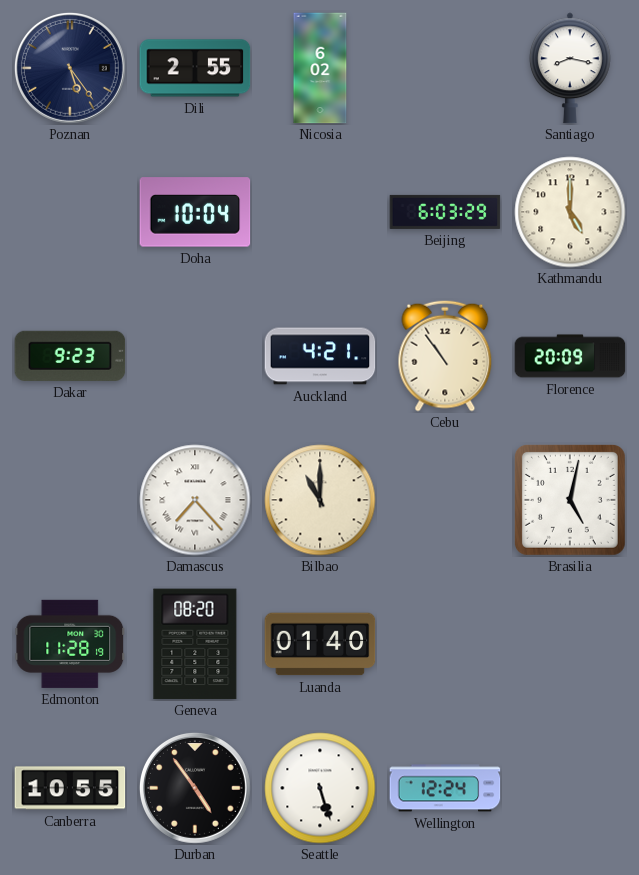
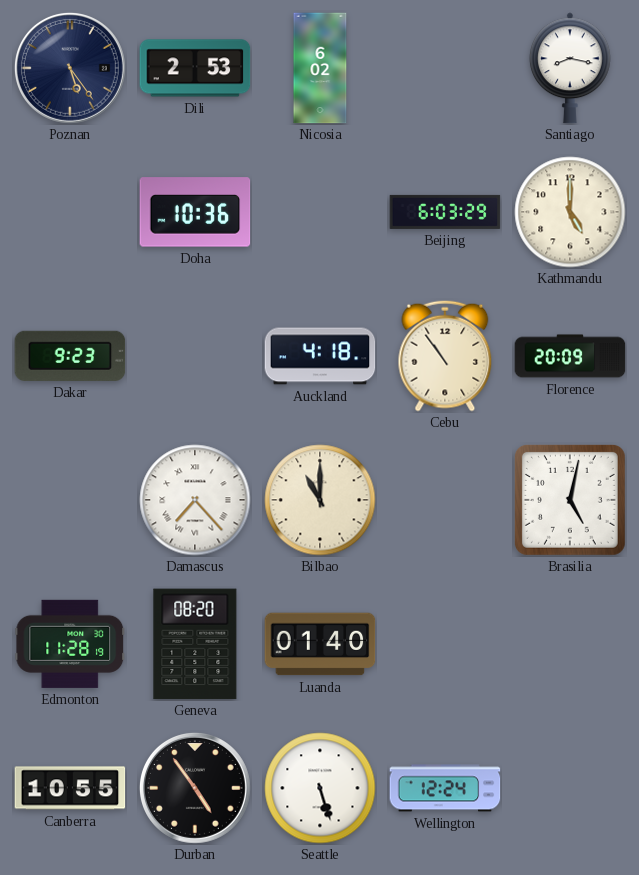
Dili: 2:55 -> 2:53
Doha: 10:04 -> 10:36
Auckland: 4:21 -> 4:18
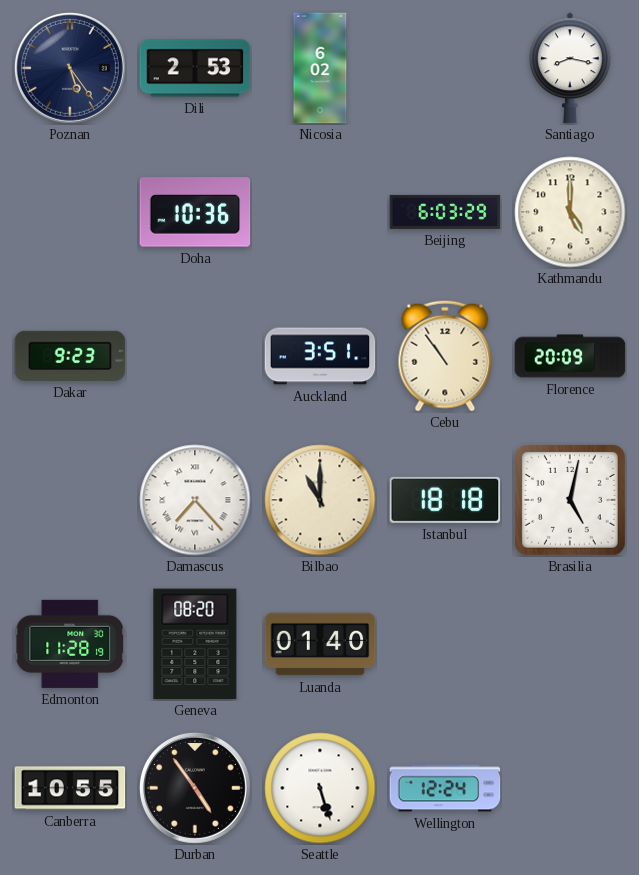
Auckland: 4:18 -> 3:51
Istanbul: none -> 18:18
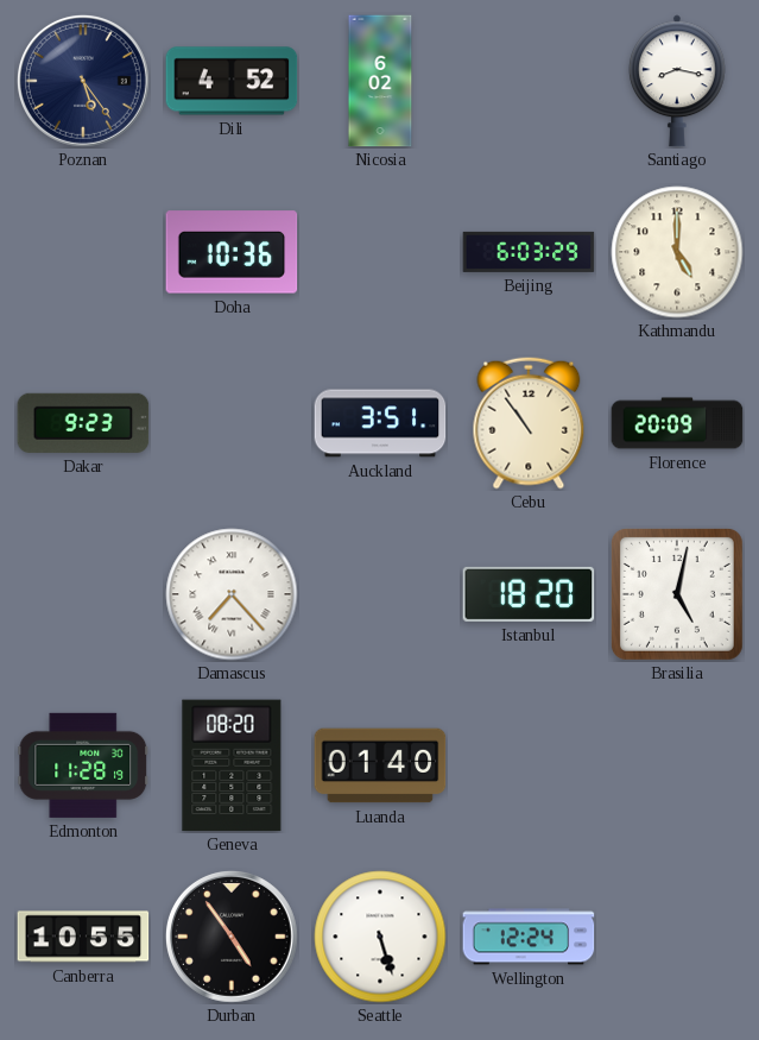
Dili: 2:53 -> 4:52
Bilbao: 11:00 -> none
Istanbul: 18:18 -> 18:20
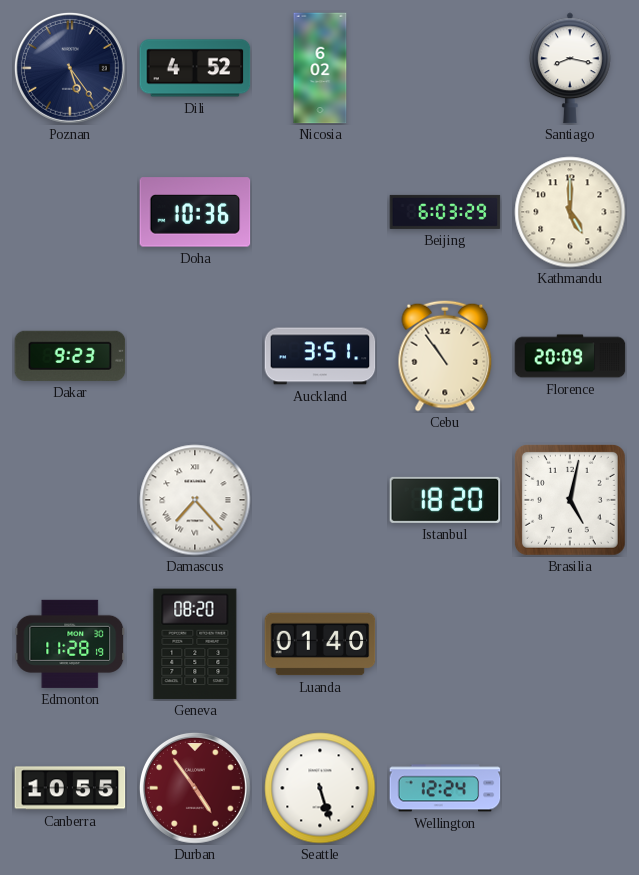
Durban dial: black -> burgundy
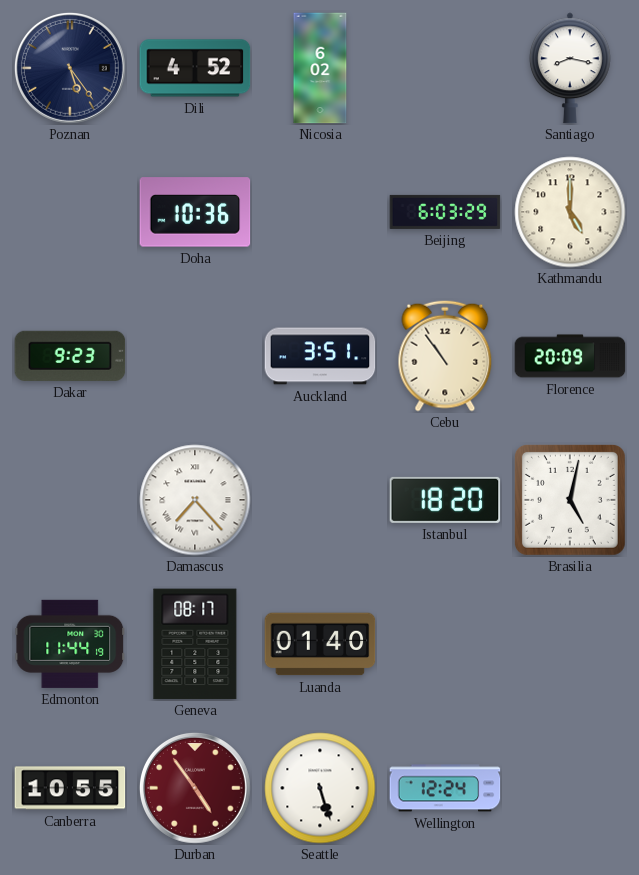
Edmonton: 11:28 -> 11:44
Geneva: 08:20 -> 08:17
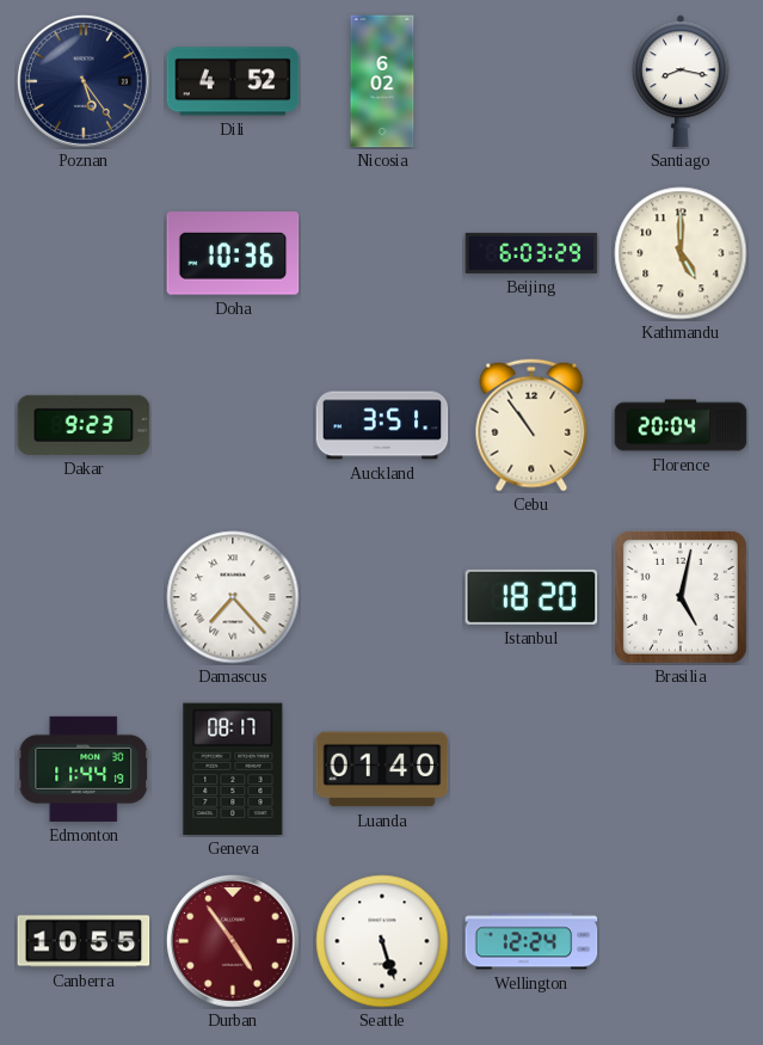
Florence: 20:09 -> 20:04
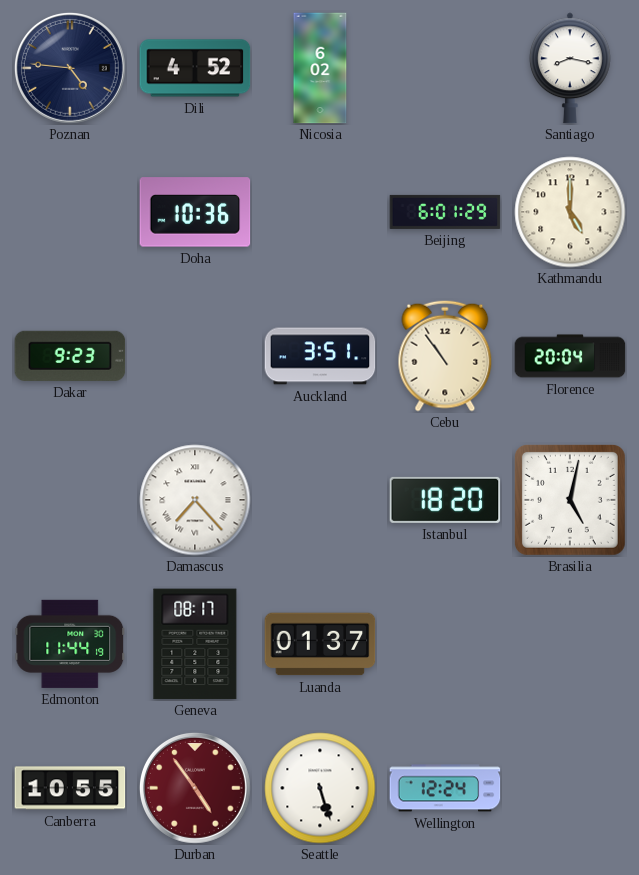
Poznan: 5:24 -> 4:46
Beijing: 6:03 -> 6:01
Luanda: 01:40 -> 01:37
